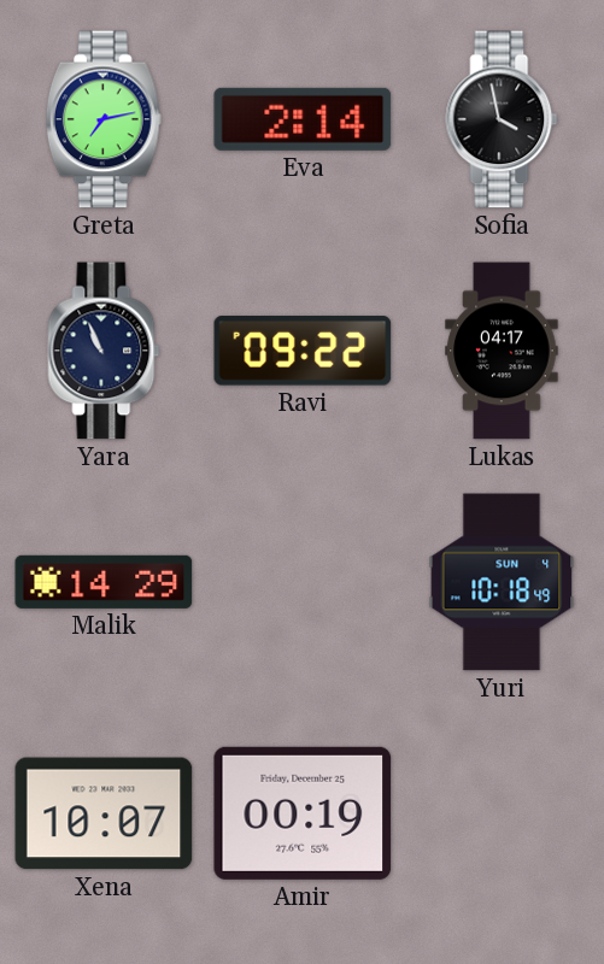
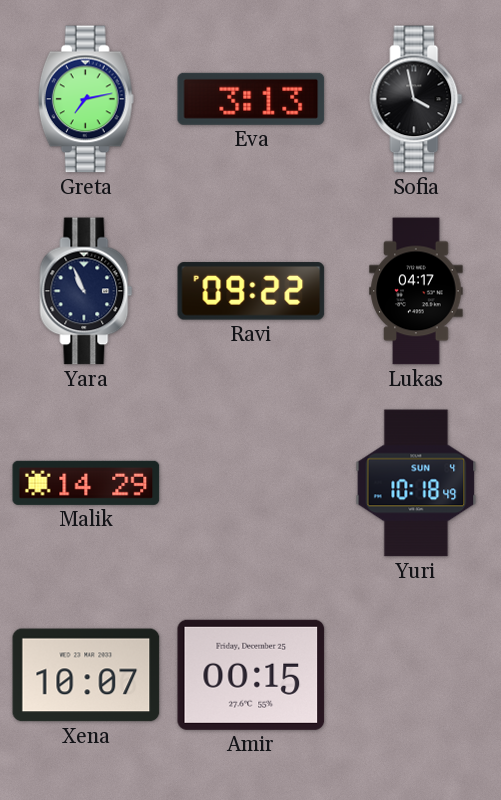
Eva: 2:14 -> 3:13
Amir: 00:19 -> 00:15
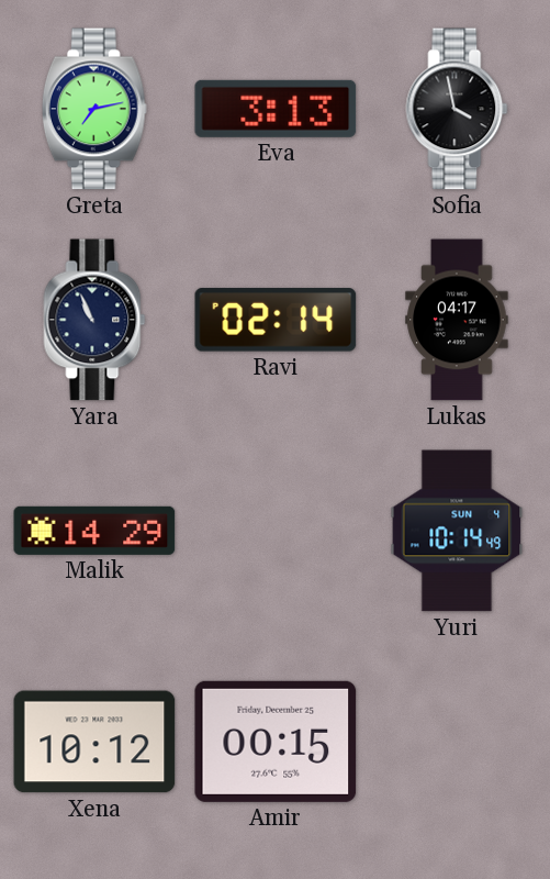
Ravi: 09:22 -> 02:14
Yuri: 10:18 -> 10:14
Xena: 10:07 -> 10:12
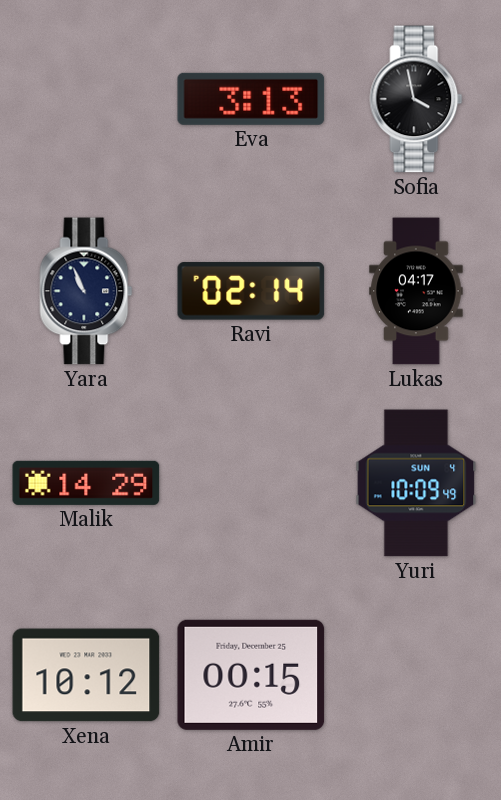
Greta: 7:13 -> none
Yuri: 10:14 -> 10:09
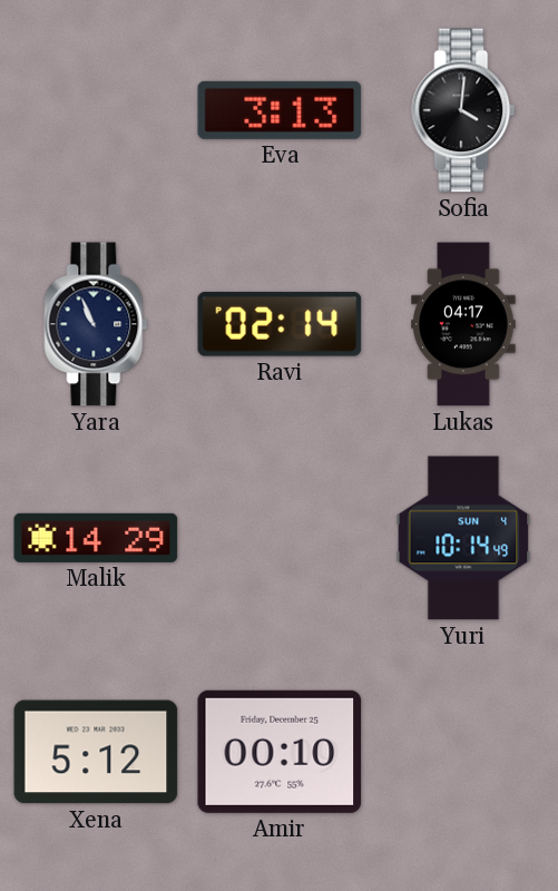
Sofia: 3:58 -> 4:01
Yuri: 10:09 -> 10:14
Xena: 10:12 -> 5:12
Amir: 00:15 -> 00:10
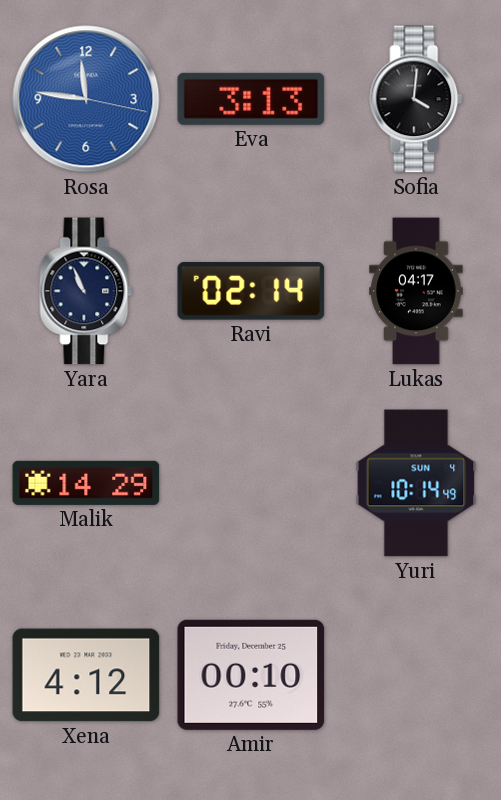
Rosa: none -> 11:46
Xena: 5:12 -> 4:12
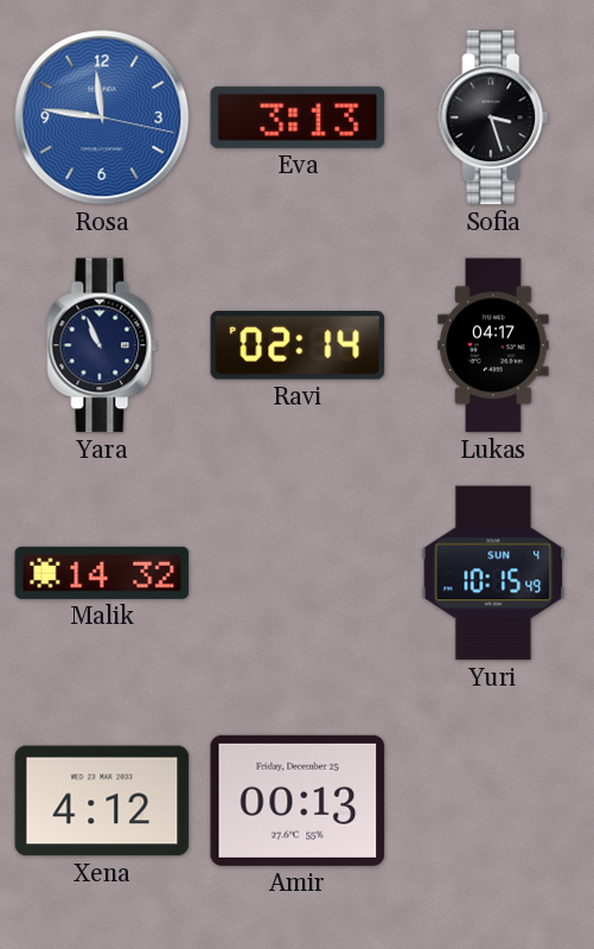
Sofia: 4:01 -> 3:27
Malik: 14:29 -> 14:32
Yuri: 10:14 -> 10:15
Amir: 00:10 -> 00:13
